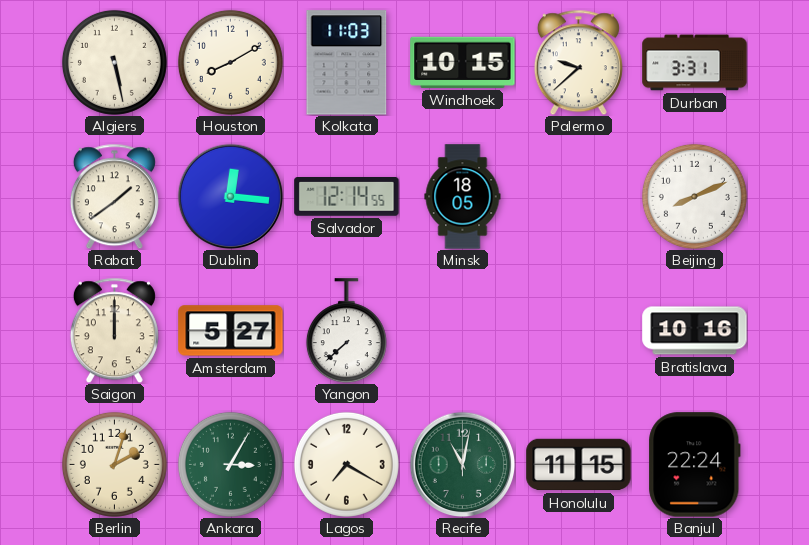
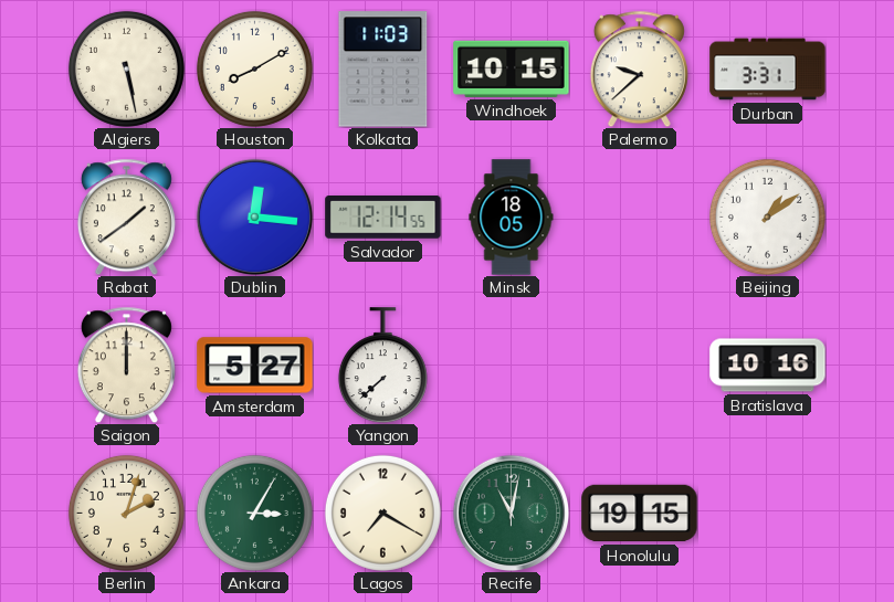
Beijing: 8:11 -> 1:09
Honolulu: 11:15 -> 19:15
Banjul: 22:24 -> none
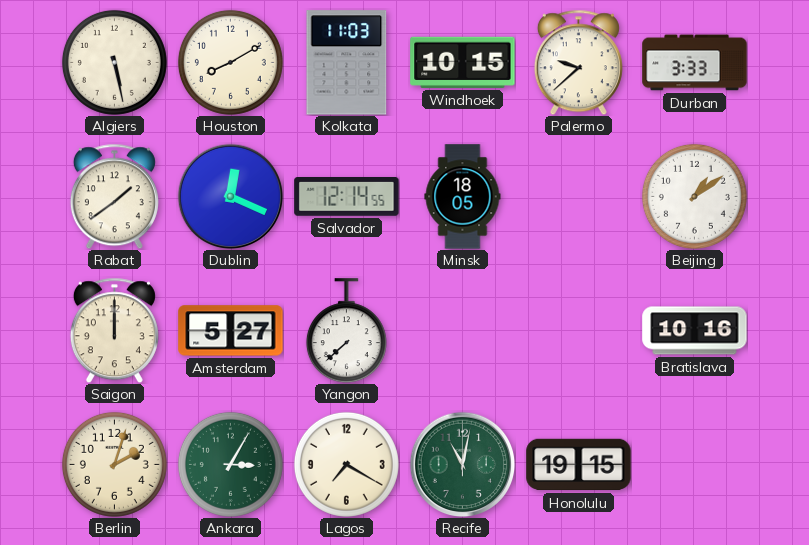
Durban: 3:31 -> 3:33
Dublin: 12:16 -> 12:19
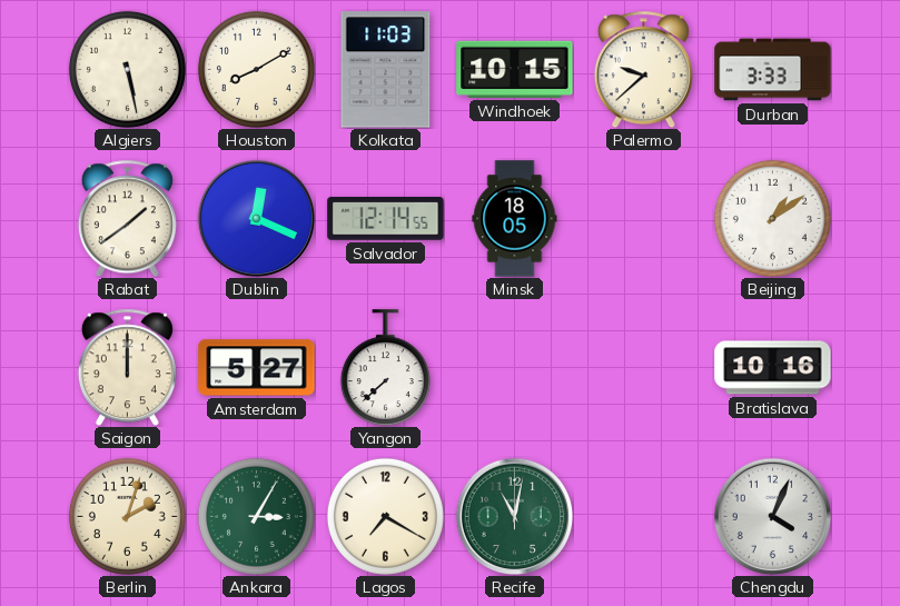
Honolulu: 19:15 -> none
Chengdu: none -> 4:04
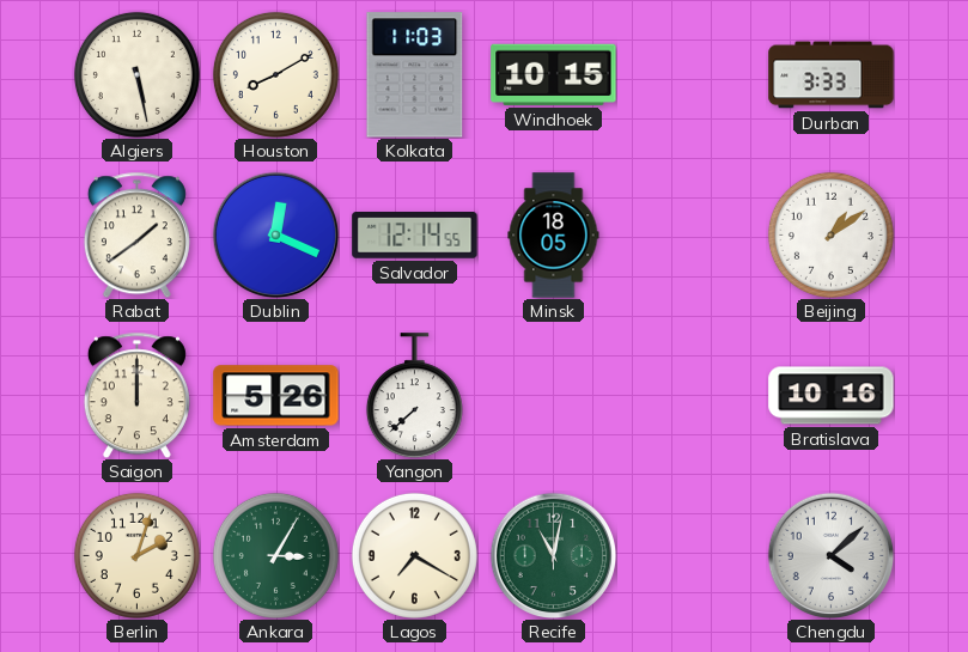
Palermo: 9:38 -> none
Amsterdam: 5:27 -> 5:26
Chengdu: 4:04 -> 4:08
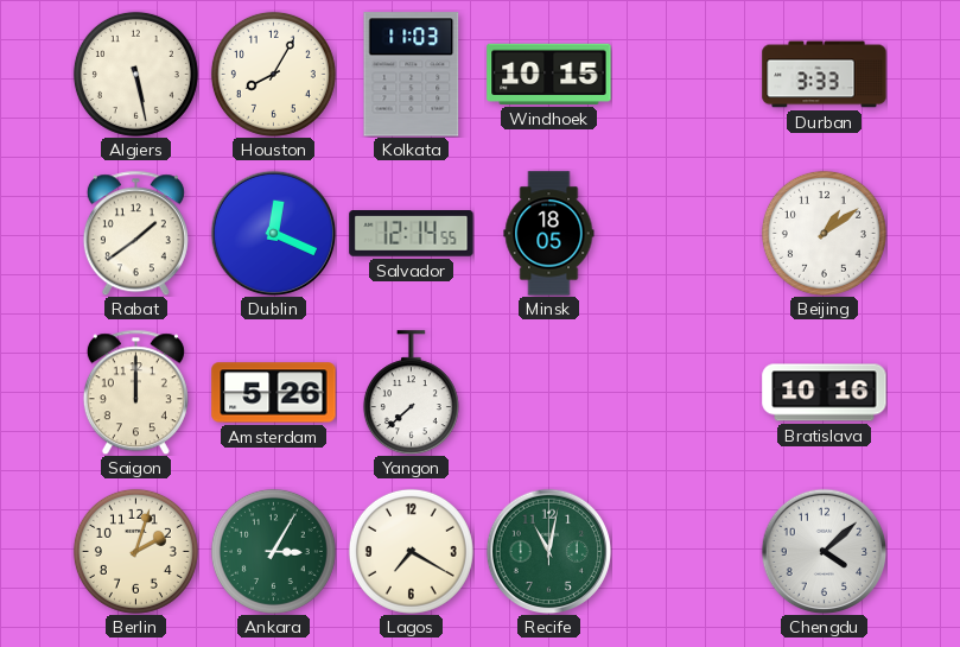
Houston: 8:10 -> 8:05
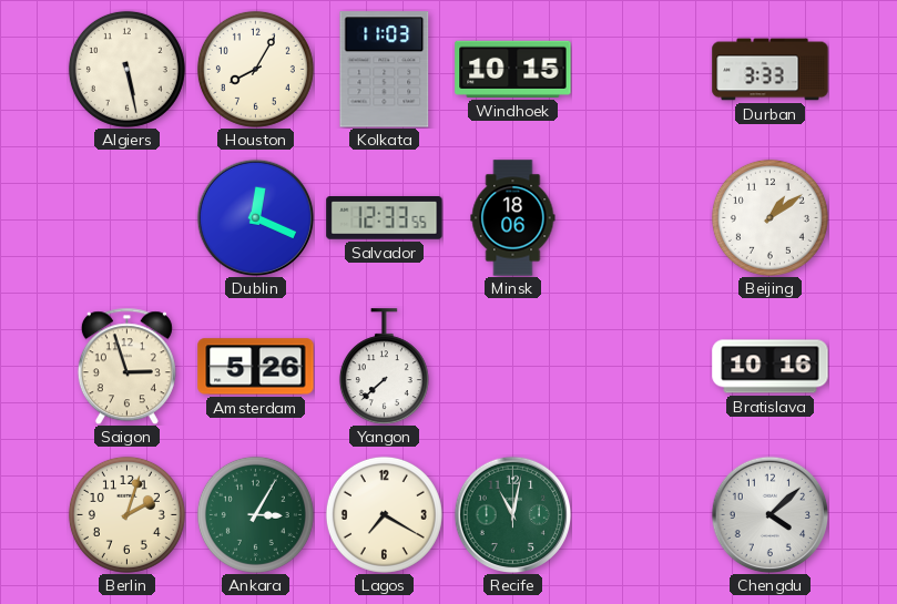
Rabat: 1:39 -> none
Salvador: 12:14 -> 12:33
Minsk: 18:05 -> 18:06
Saigon: 12:00 -> 2:57
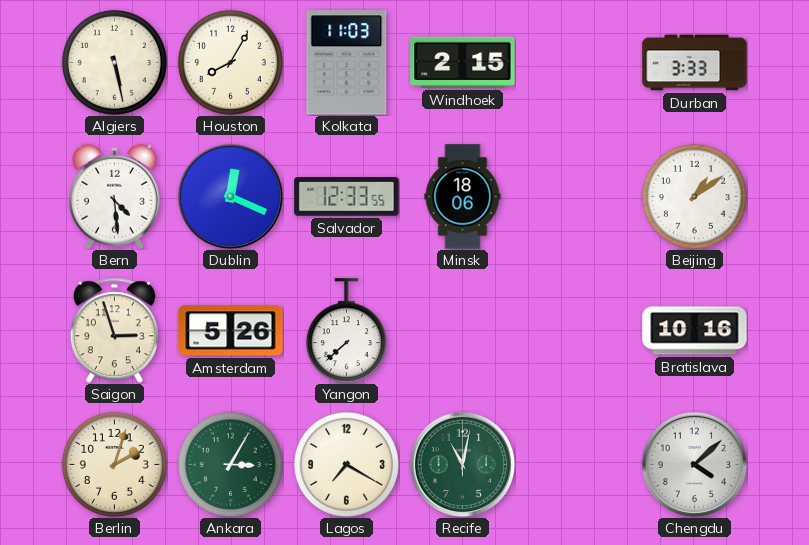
Windhoek: 10:15 -> 2:15
Bern: none -> 4:29
